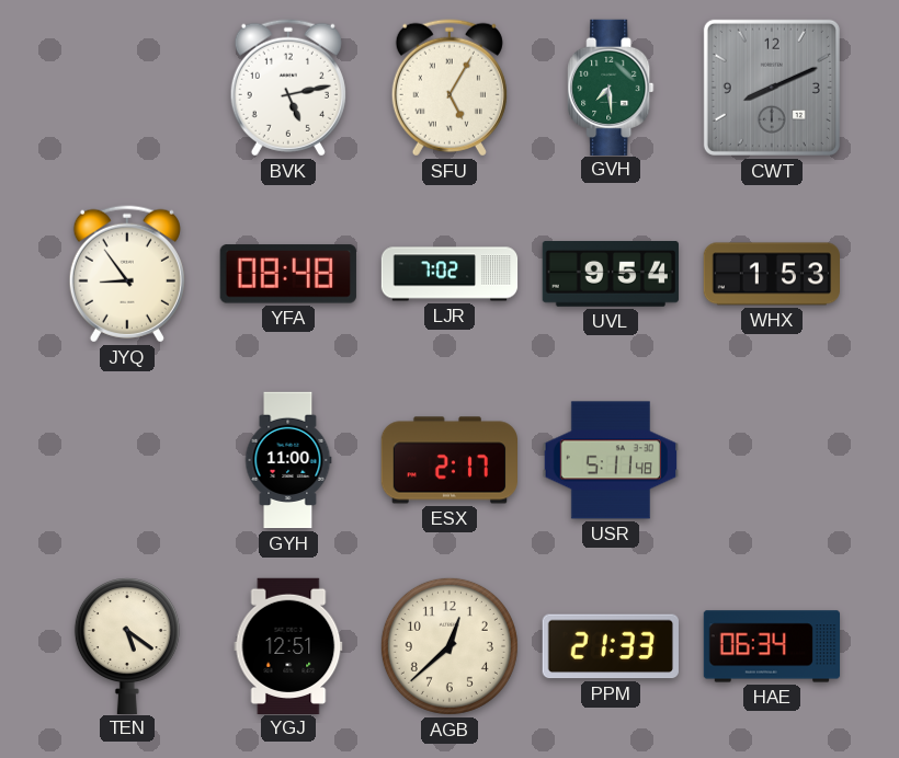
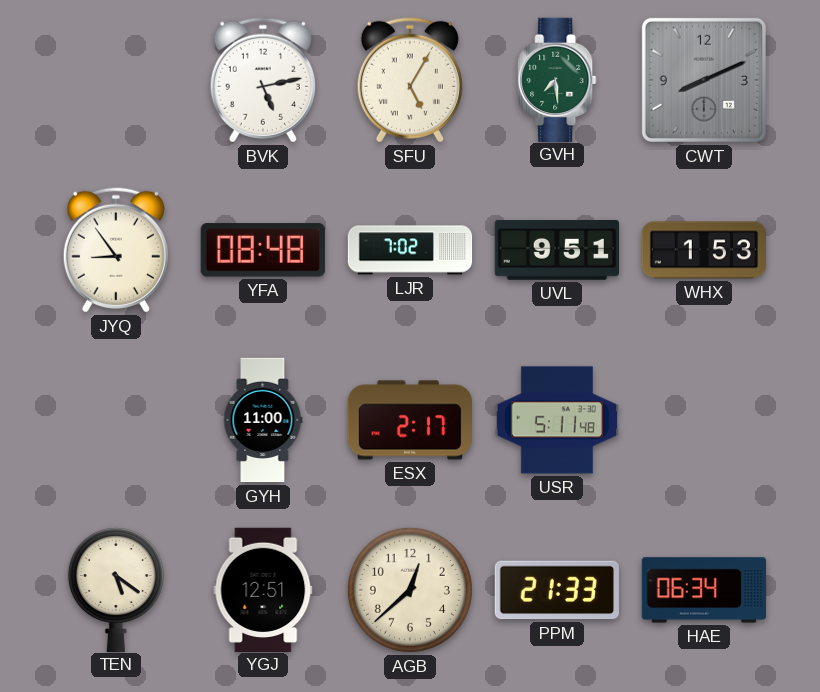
UVL: 9:54 -> 9:51
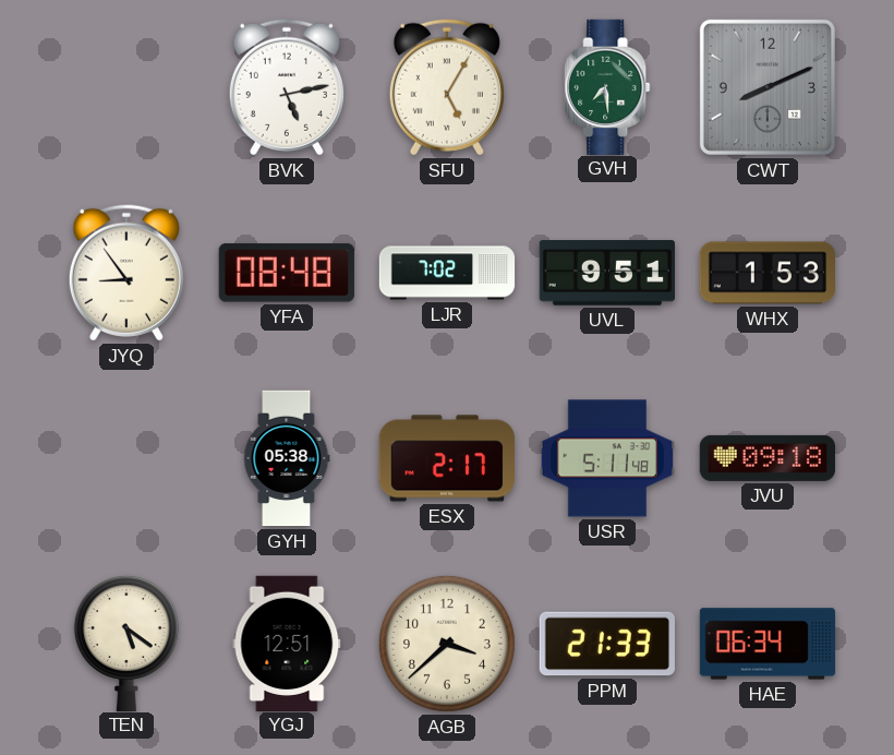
GYH: 11:00 -> 05:38
JVU: none -> 09:18
AGB: 12:38 -> 3:38
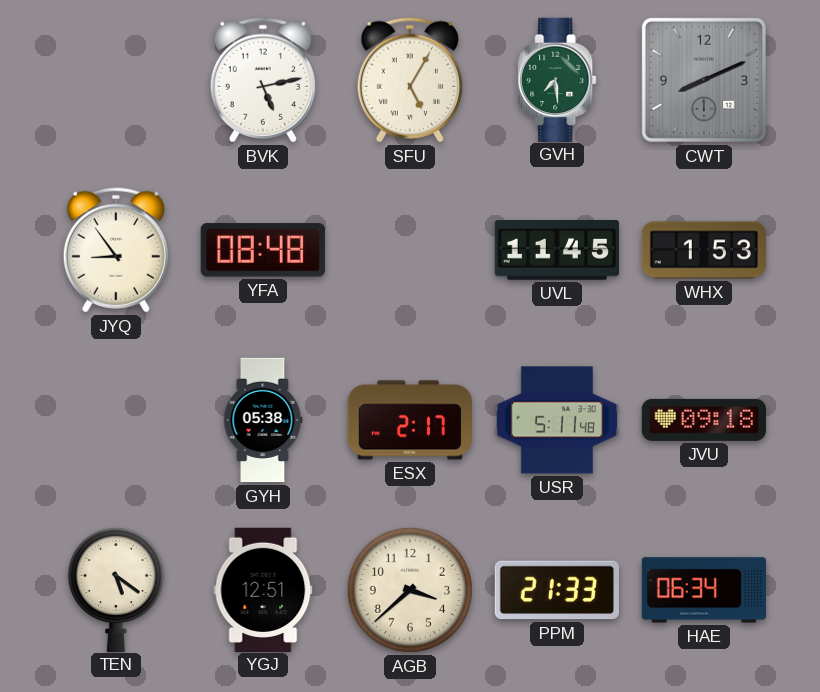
LJR: 7:02 -> none
UVL: 9:51 -> 11:45
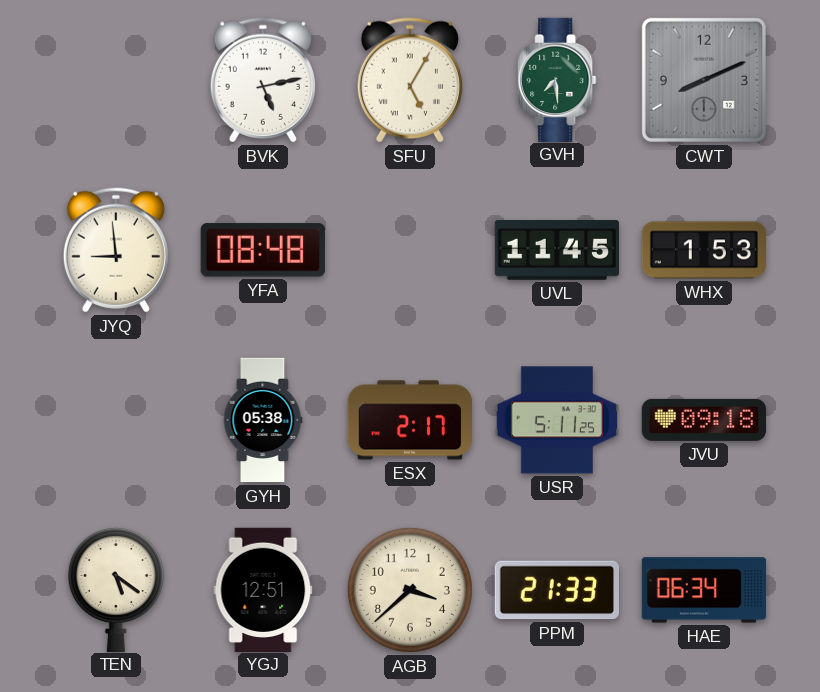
JYQ: 8:54 -> 8:59
USR: 5:11:48 -> 5:11:25
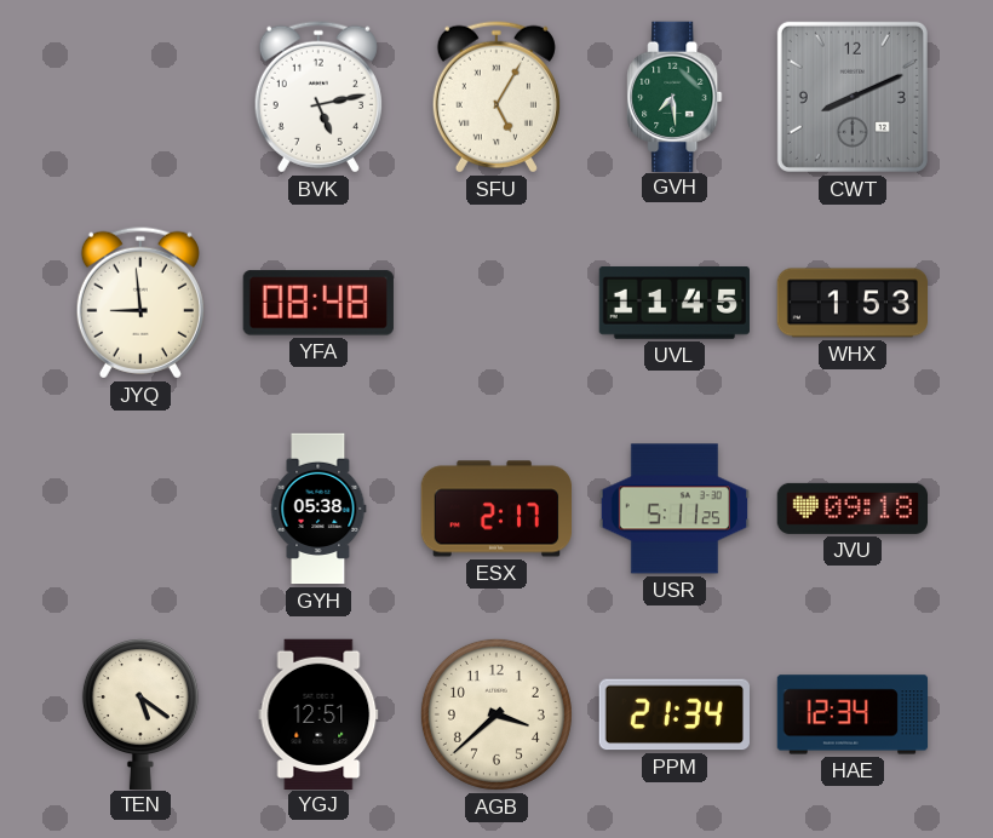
PPM: 21:33 -> 21:34
HAE: 06:34 -> 12:34
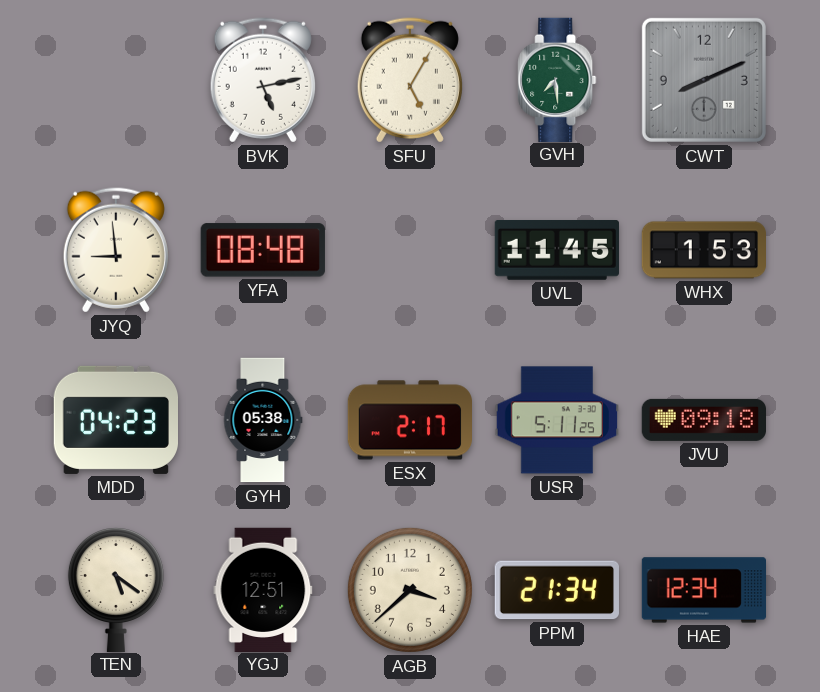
MDD: none -> 04:23
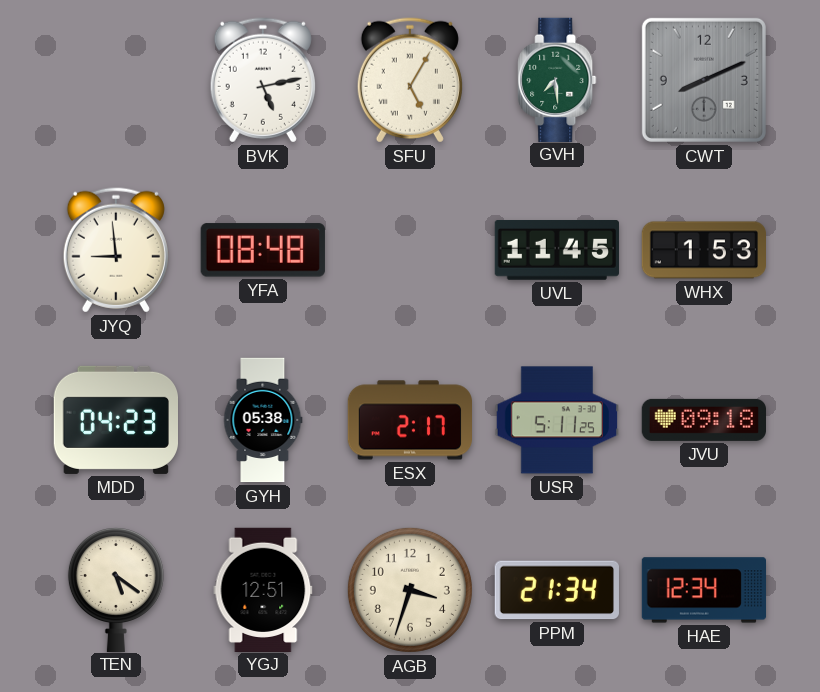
AGB: 3:38 -> 3:33
